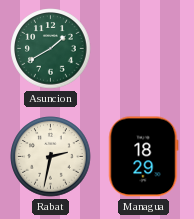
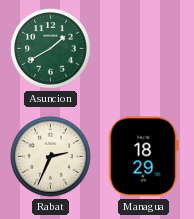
Rabat: 2:32 -> 2:34
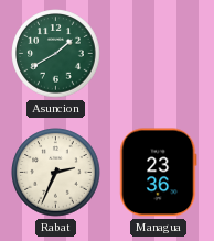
Managua: 18:29 -> 23:36
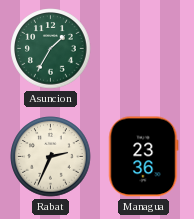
Asuncion: 1:40 -> 1:35
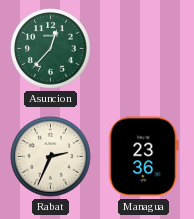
Asuncion: 1:35 -> 12:37
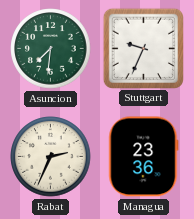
Asuncion: 12:37 -> 7:31
Stuttgart: none -> 9:34
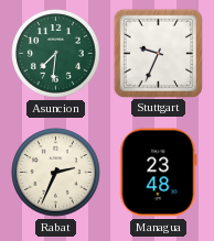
Managua: 23:36 -> 23:48
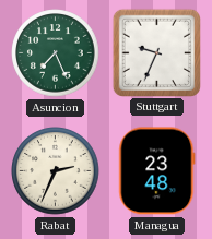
Asuncion: 7:31 -> 7:26
